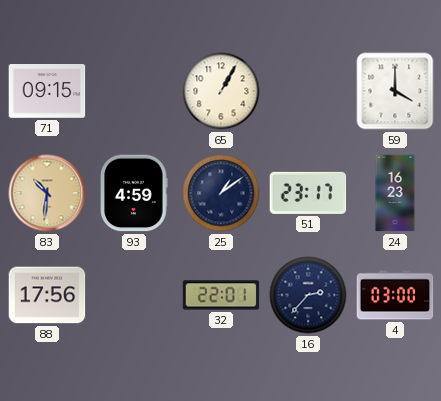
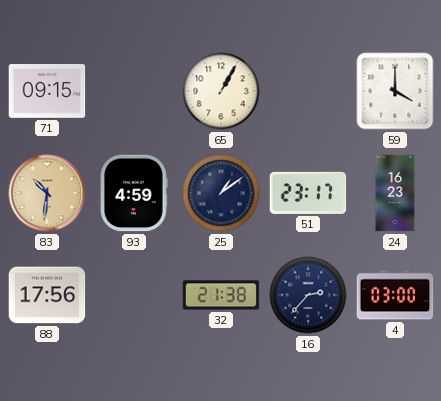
32: 22:01 -> 21:38
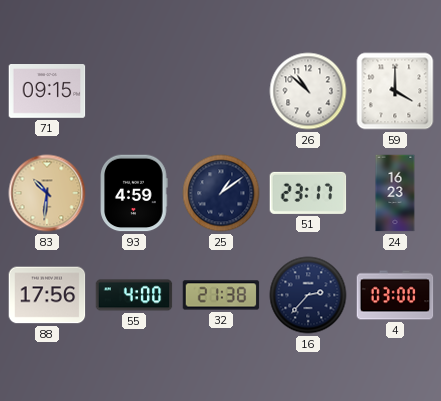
65: 1:05 -> none
26: none -> 10:52
55: none -> 4:00
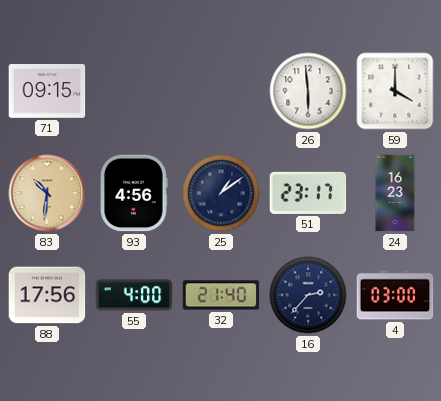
26: 10:52 -> 5:59
93: 4:59 -> 4:56
32: 21:38 -> 21:40
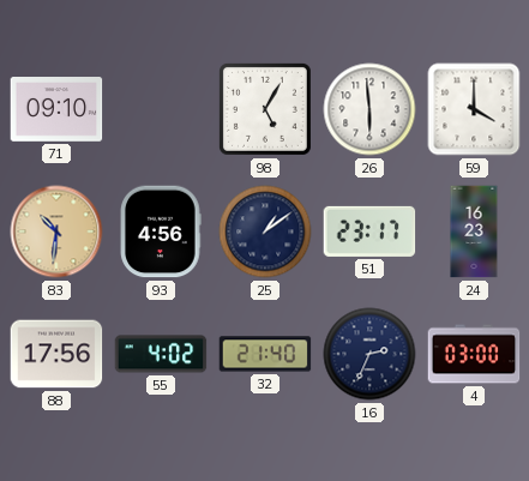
71: 09:15 -> 09:10
98: none -> 5:05
55: 4:00 -> 4:02
16: 2:37 -> 2:34
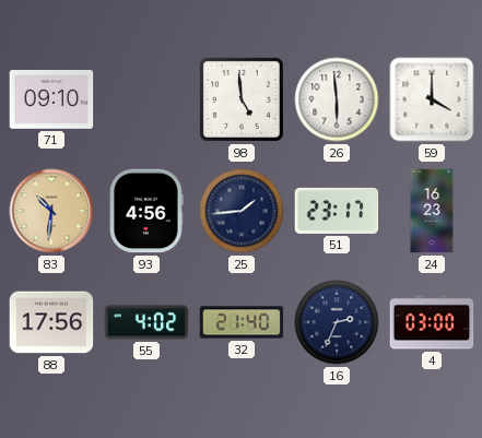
98: 5:05 -> 4:59
25: 1:09 -> 1:44
